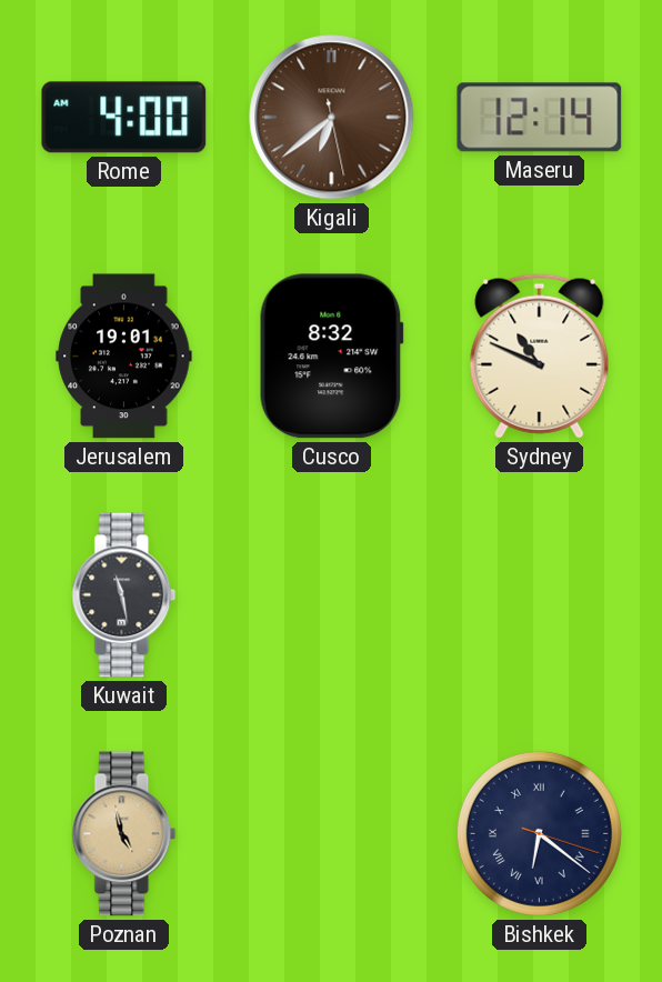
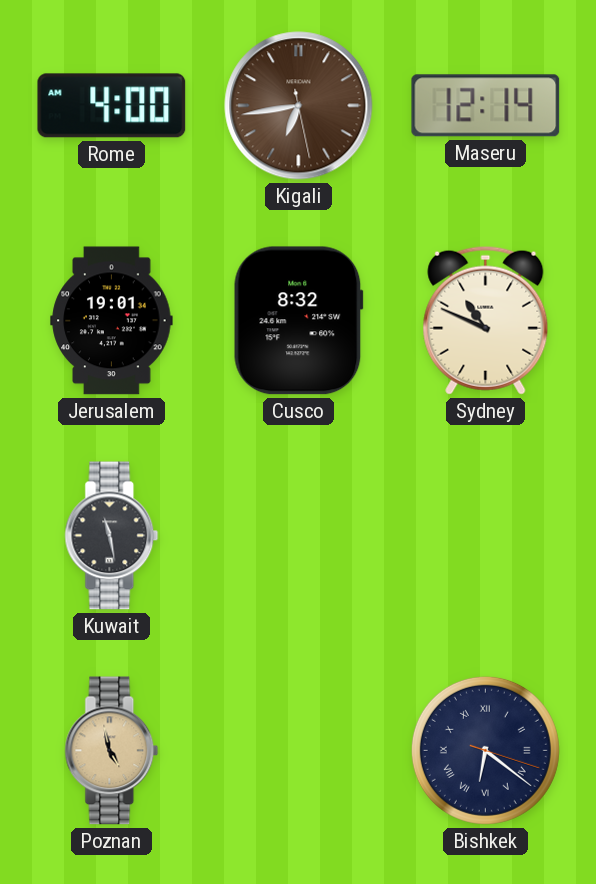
Kigali: 6:38 -> 6:43
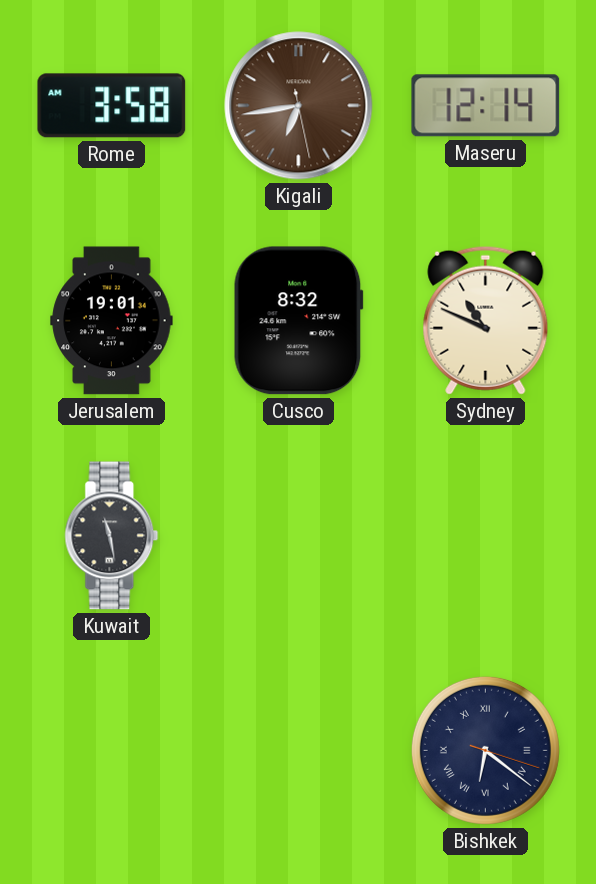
Rome: 4:00 -> 3:58
Poznan: 4:58 -> none
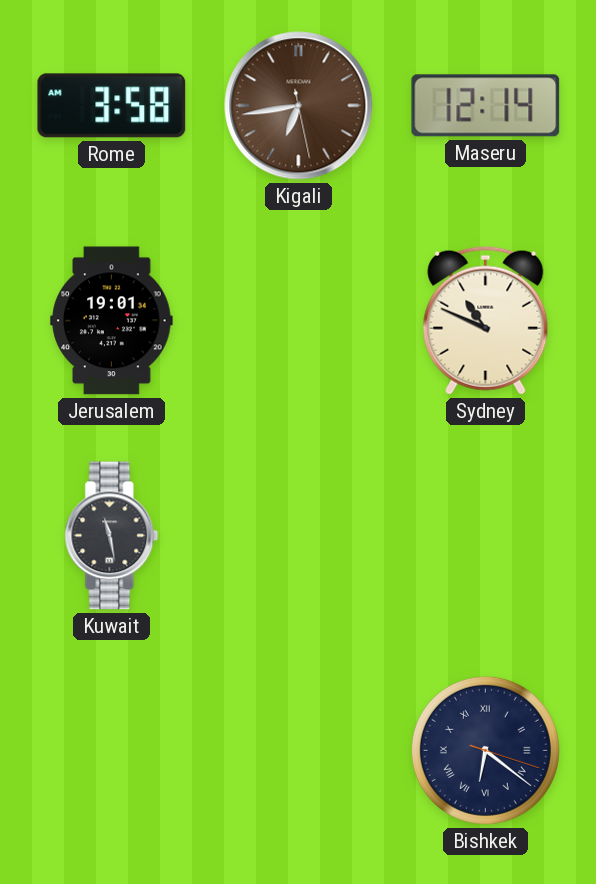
Cusco: 8:32 -> none
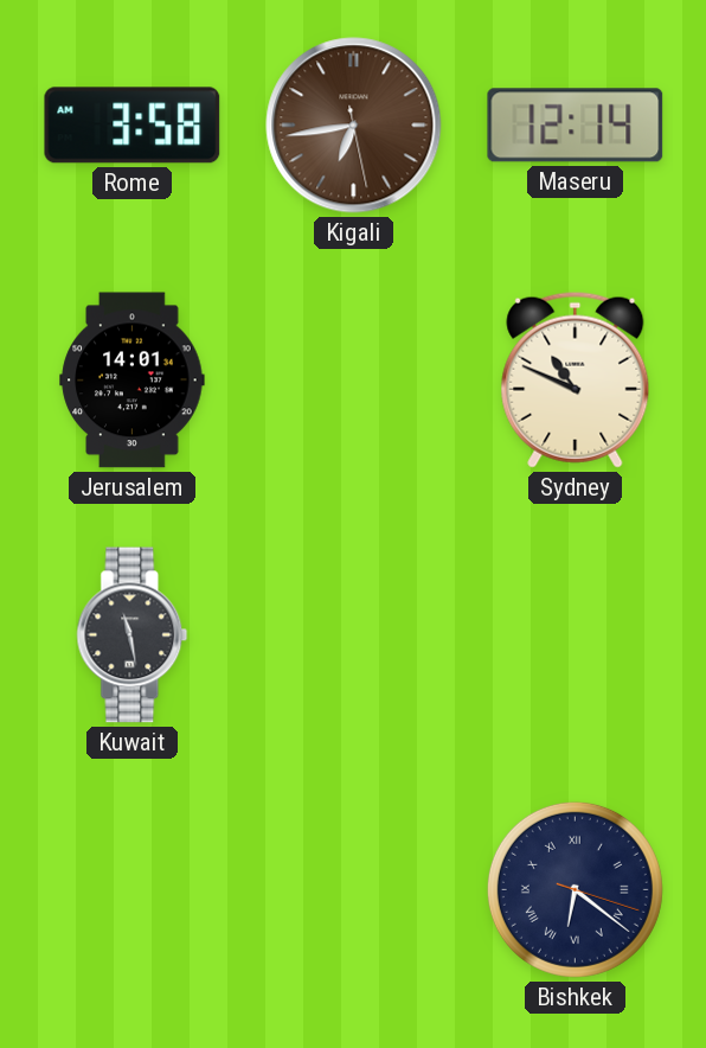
Jerusalem: 19:01 -> 14:01
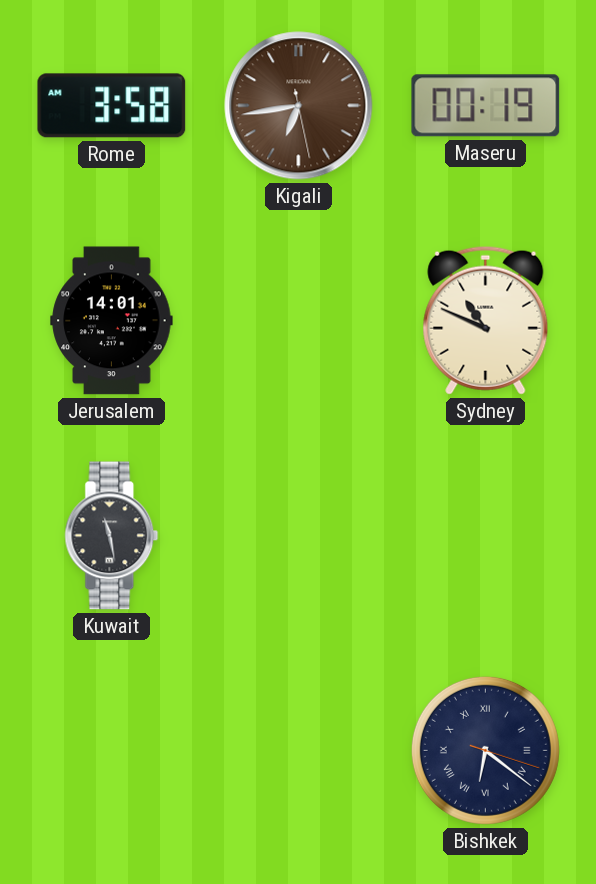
Maseru: 12:14 -> 00:19
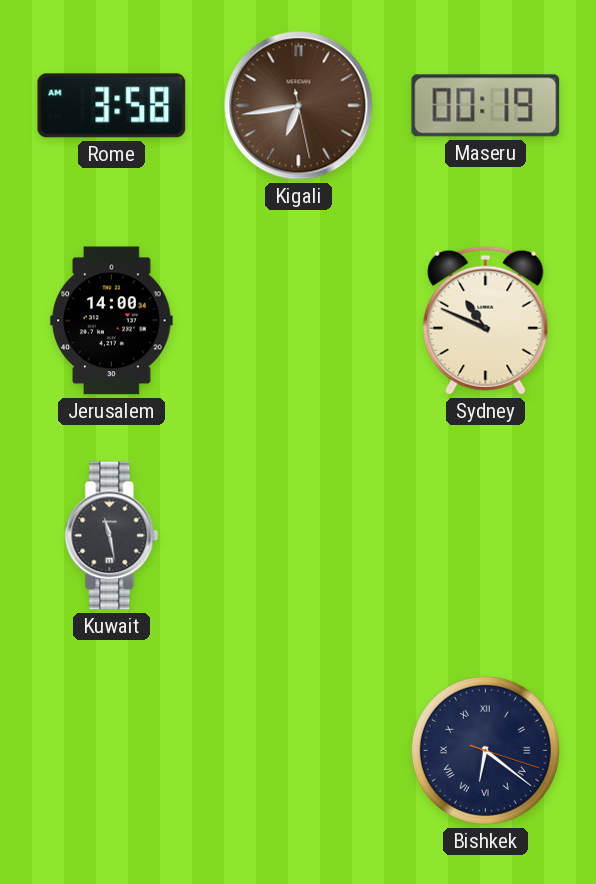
Jerusalem: 14:01 -> 14:00
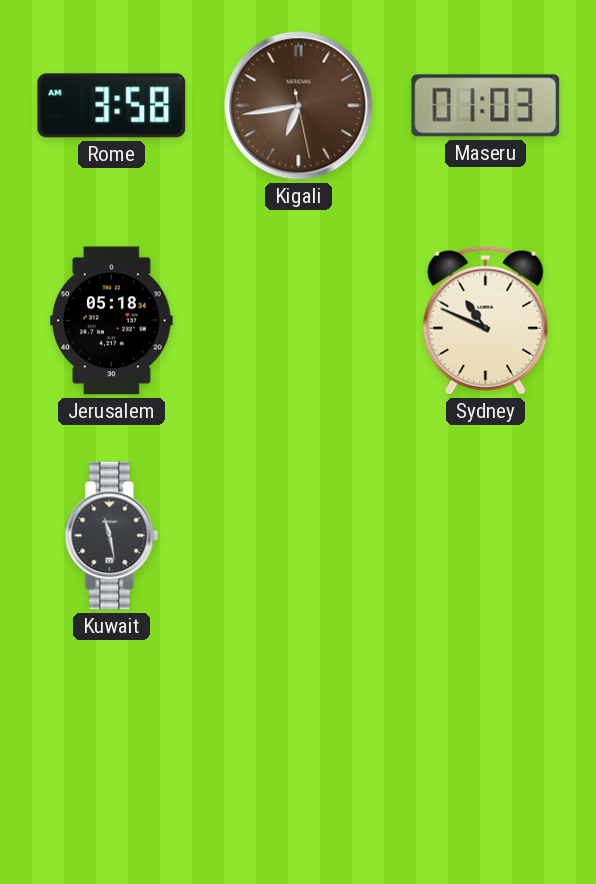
Maseru: 00:19 -> 01:03
Jerusalem: 14:00 -> 05:18
Bishkek: 6:21 -> none
